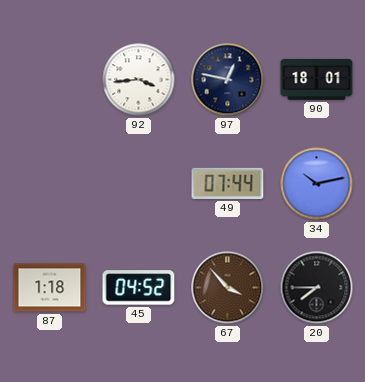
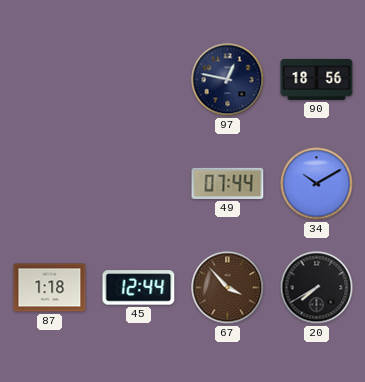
92: 3:44 -> none
90: 18:01 -> 18:56
34: 10:13 -> 10:10
45: 04:52 -> 12:44
20: 7:45 -> 7:40
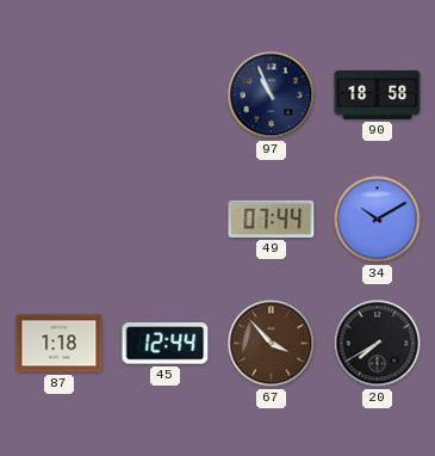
97: 12:47 -> 10:56
90: 18:56 -> 18:58
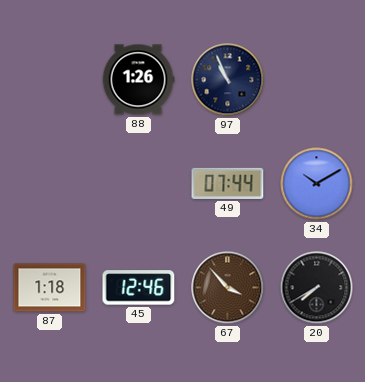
88: none -> 1:26
90: 18:58 -> none
45: 12:44 -> 12:46
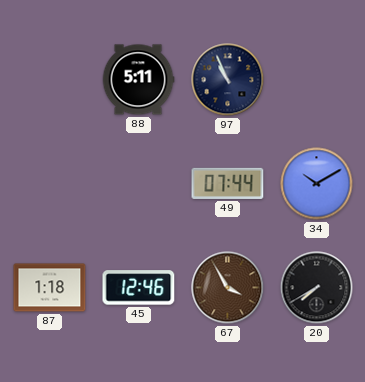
88: 1:26 -> 5:11
67: 3:53 -> 3:55
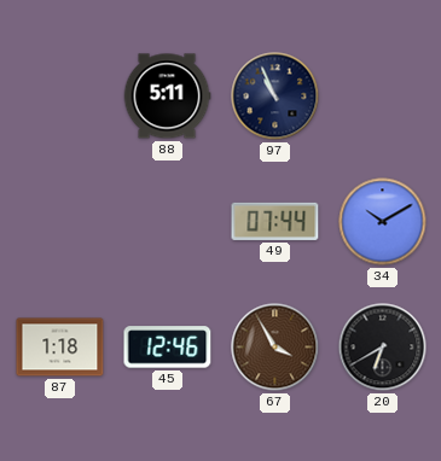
20: 7:40 -> 6:40
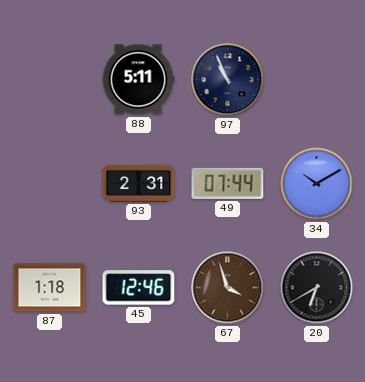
93: none -> 2:31
67: 3:55 -> 3:57
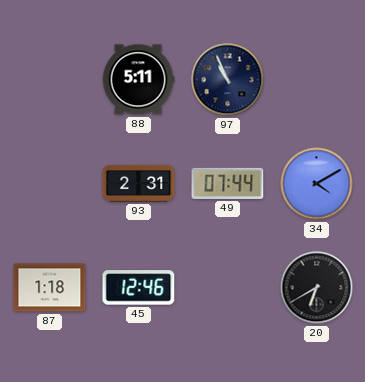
34: 10:10 -> 4:10
67: 3:57 -> none
